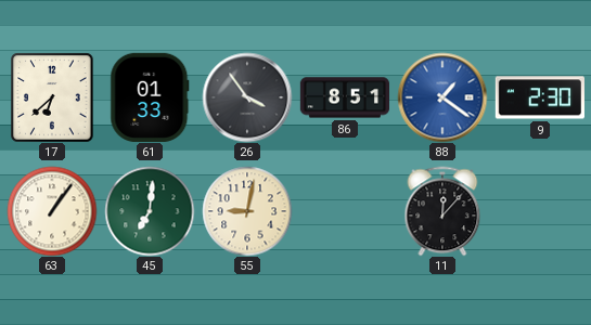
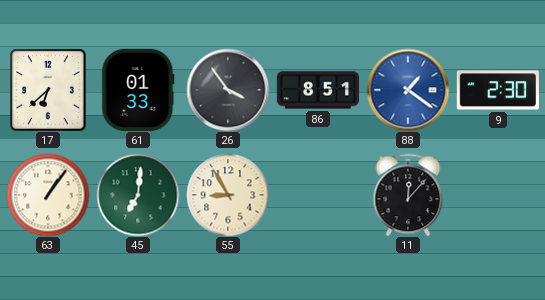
55: 9:02 -> 8:55
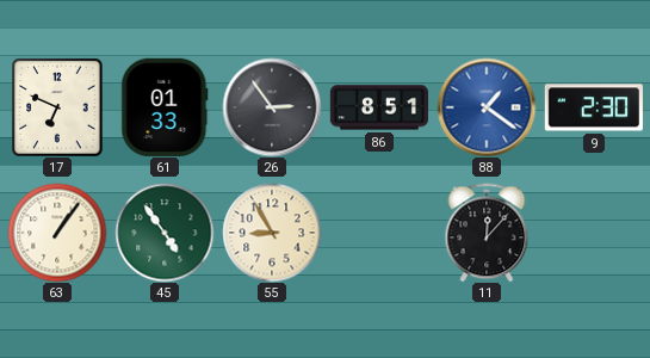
17: 6:38 -> 6:49
26: 3:54 -> 2:54
45: 7:01 -> 4:54
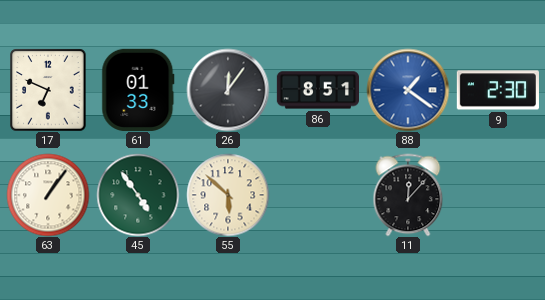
26: 2:54 -> 12:06
55: 8:55 -> 5:52
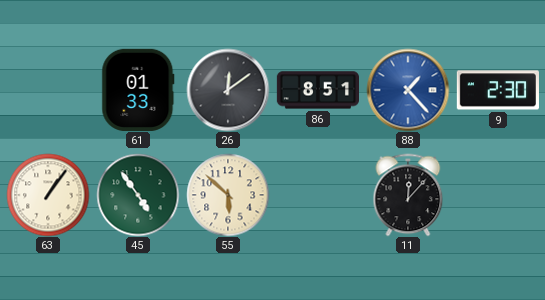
17: 6:49 -> none
26: 12:06 -> 12:09
88: 1:21 -> 1:23
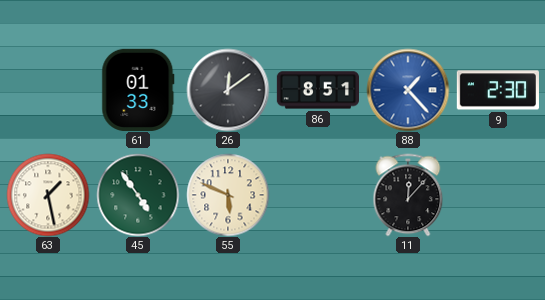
63: 1:06 -> 1:28
55: 5:52 -> 5:49
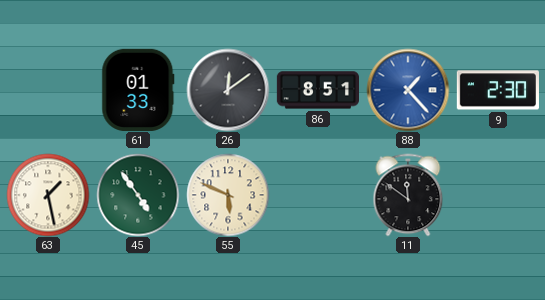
11: 12:07 -> 11:51
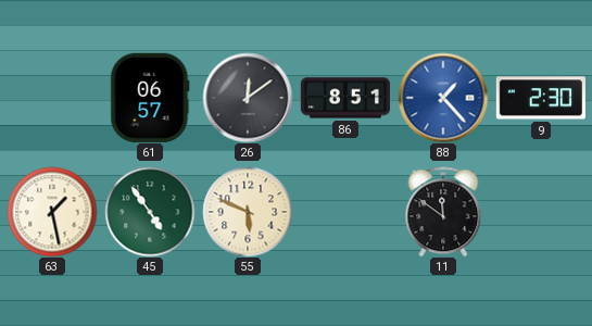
61: 01:33 -> 06:57
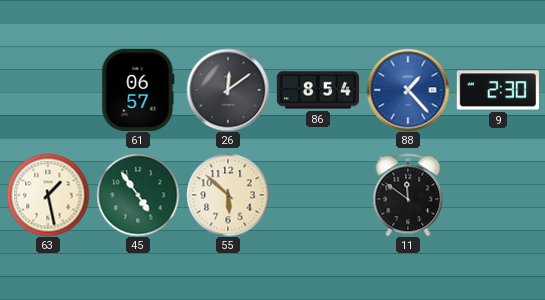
86: 8:51 -> 8:54
55: 5:49 -> 5:52
